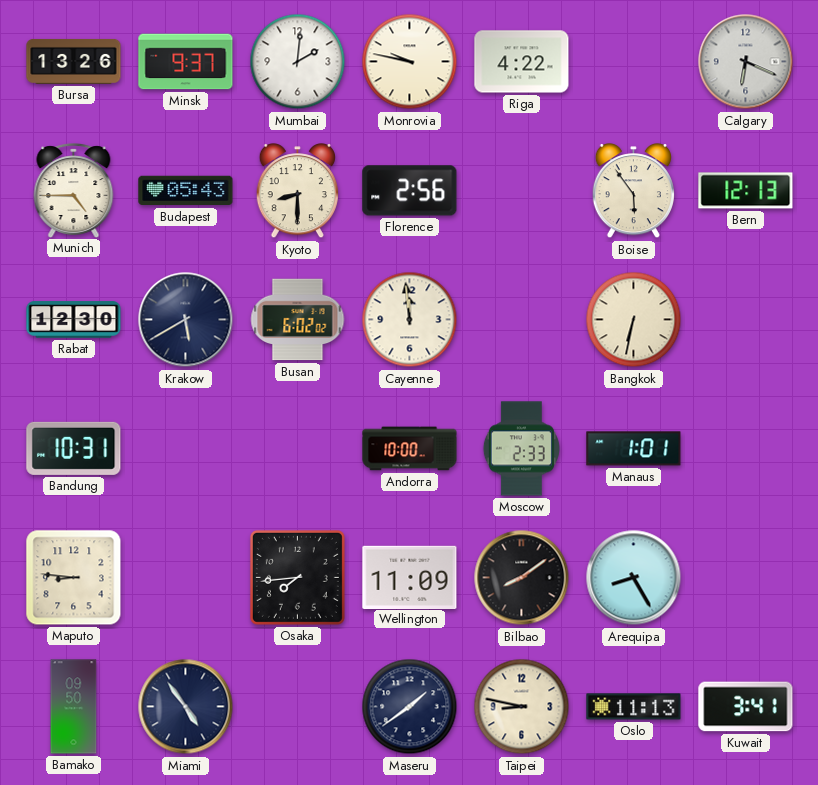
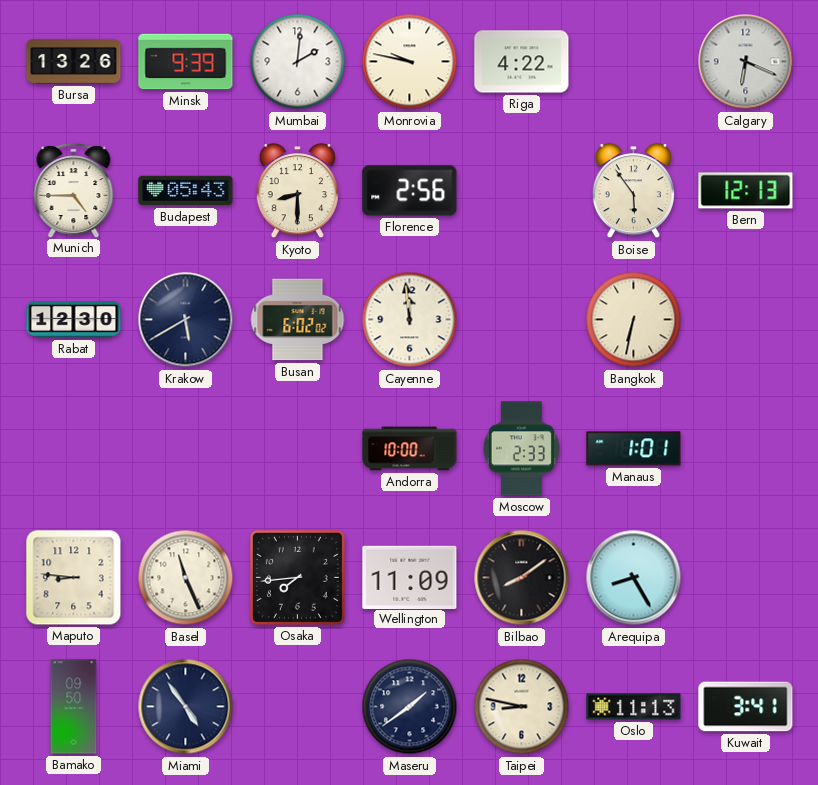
Minsk: 9:37 -> 9:39
Bandung: 10:31 -> none
Basel: none -> 11:26
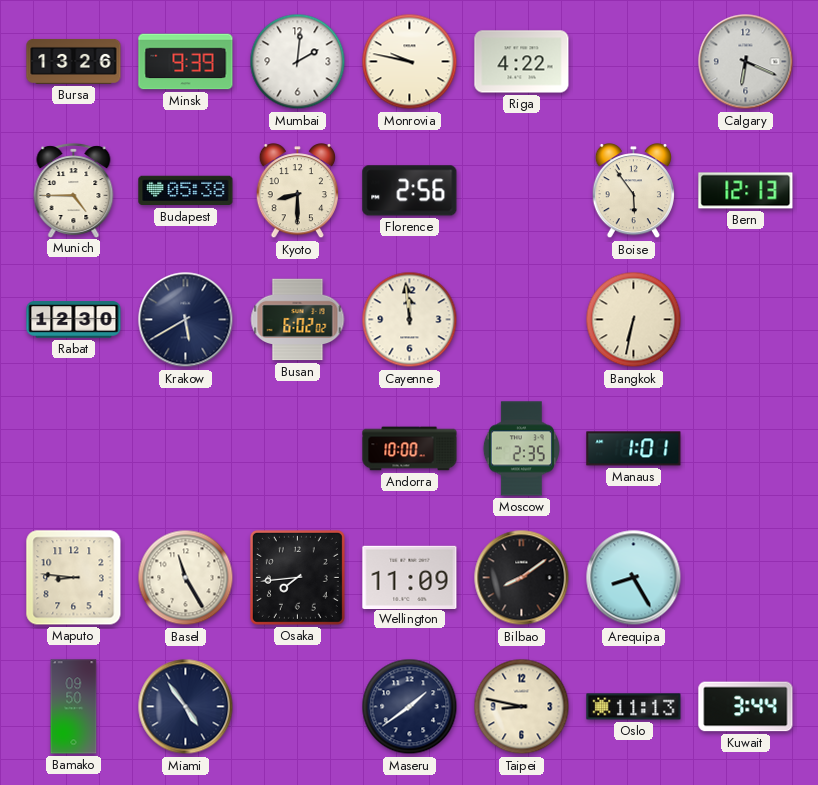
Budapest: 05:43 -> 05:38
Moscow: 2:33 -> 2:35
Basel: 11:26 -> 11:25
Kuwait: 3:41 -> 3:44
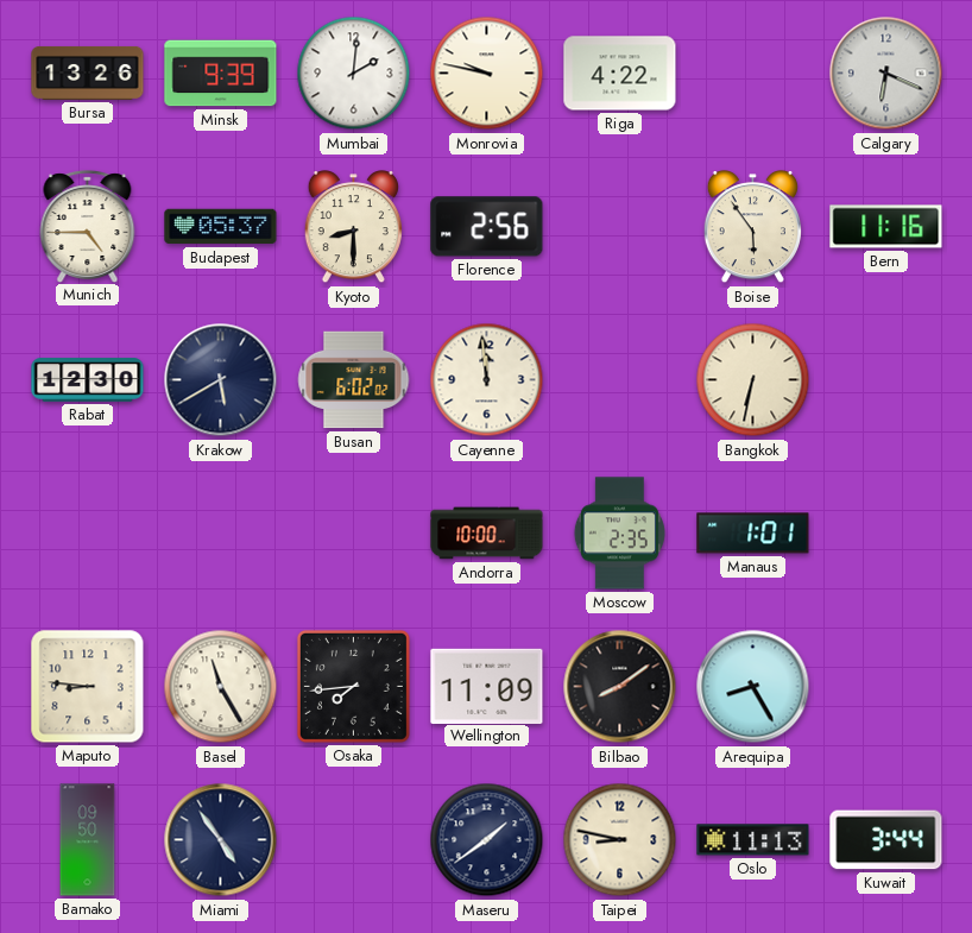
Budapest: 05:38 -> 05:37
Bern: 12:13 -> 11:16
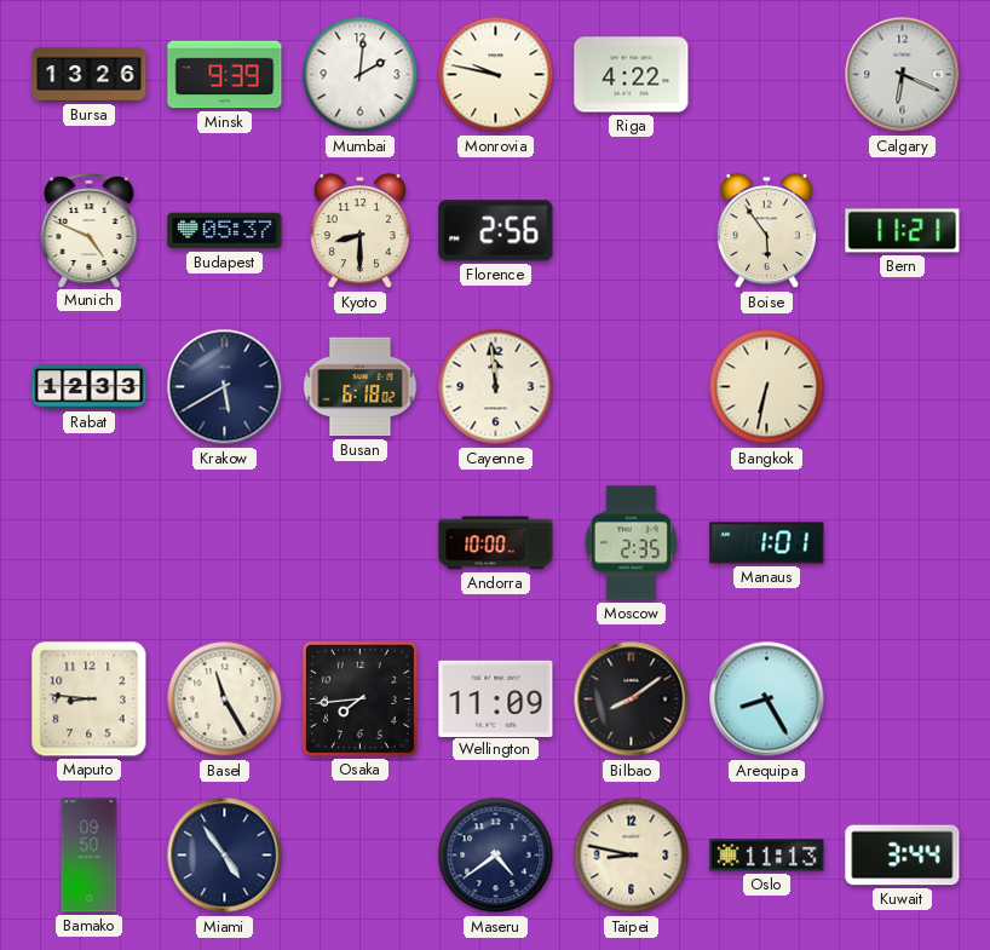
Munich: 4:45 -> 4:49
Bern: 11:16 -> 11:21
Rabat: 12:30 -> 12:33
Busan: 6:02 -> 6:18
Maseru: 1:39 -> 4:39
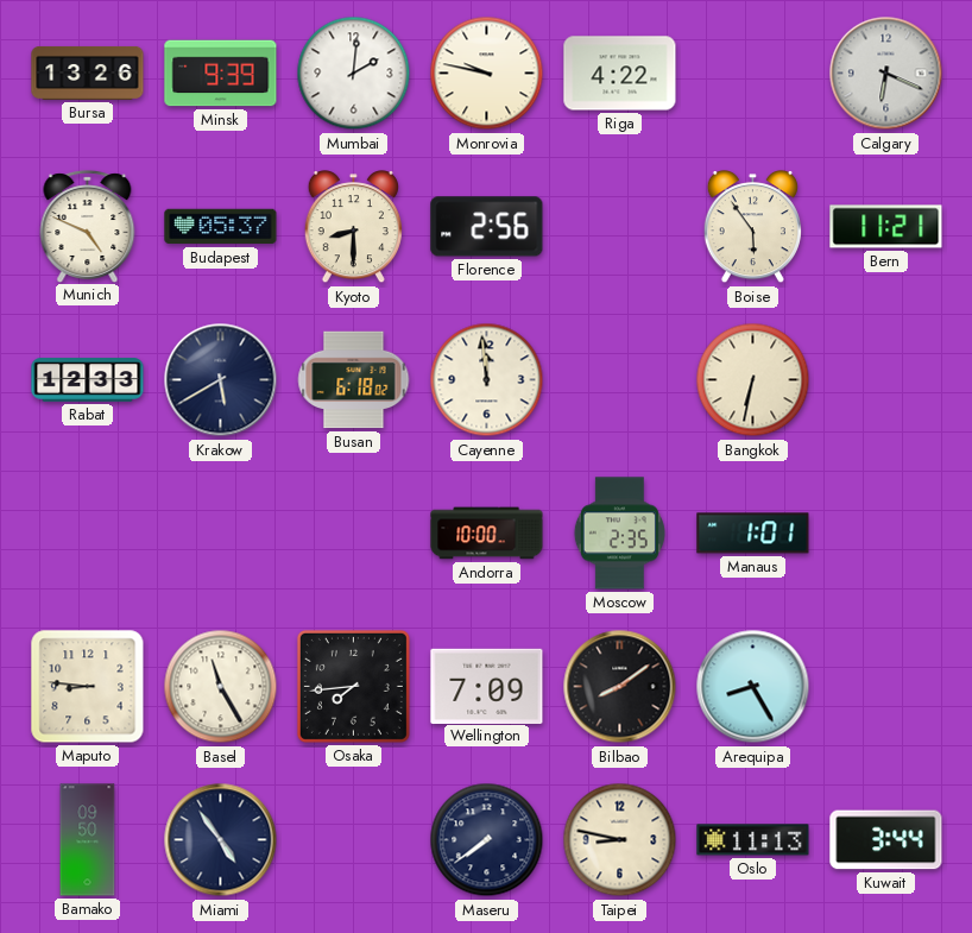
Wellington: 11:09 -> 7:09
Maseru: 4:39 -> 7:39
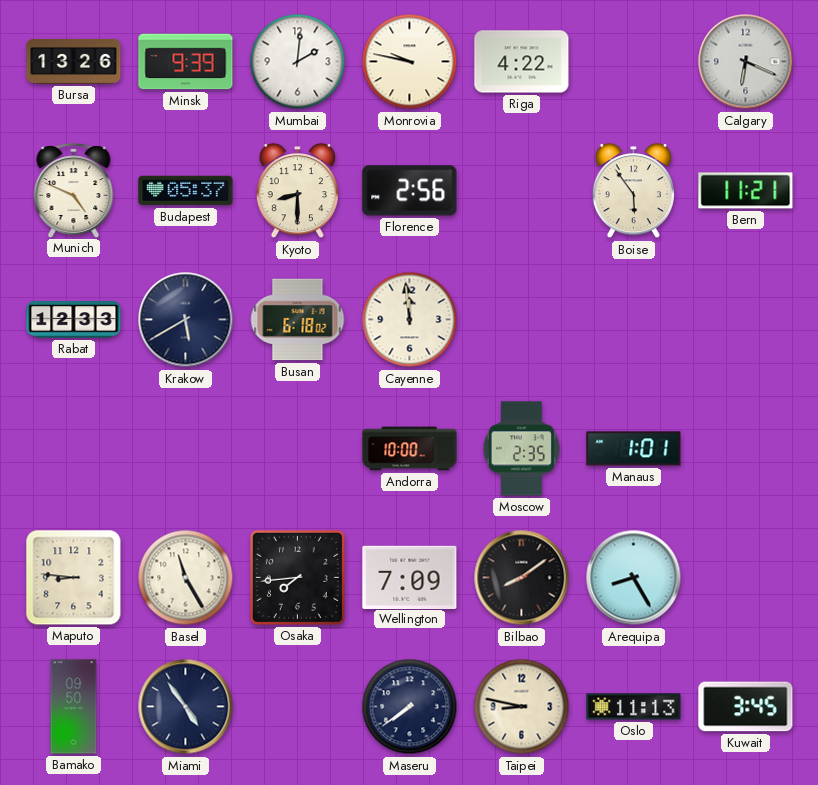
Bangkok: 6:32 -> none
Kuwait: 3:44 -> 3:45
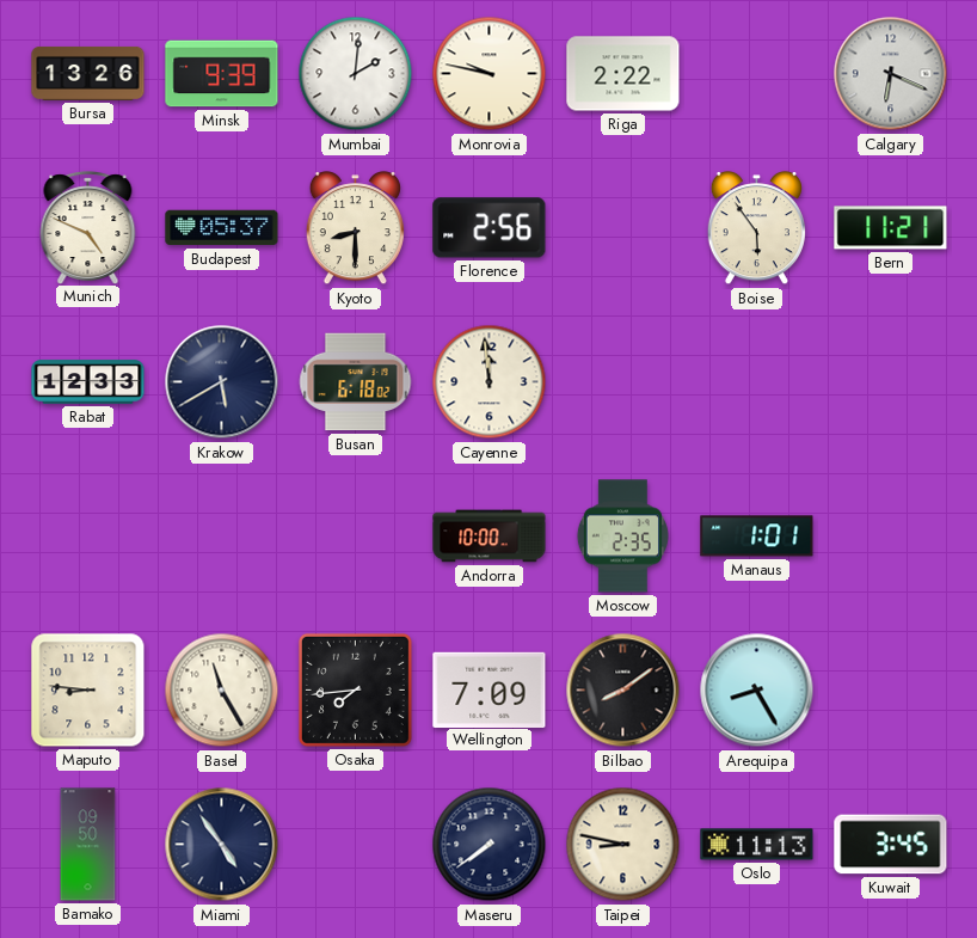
Riga: 4:22 -> 2:22
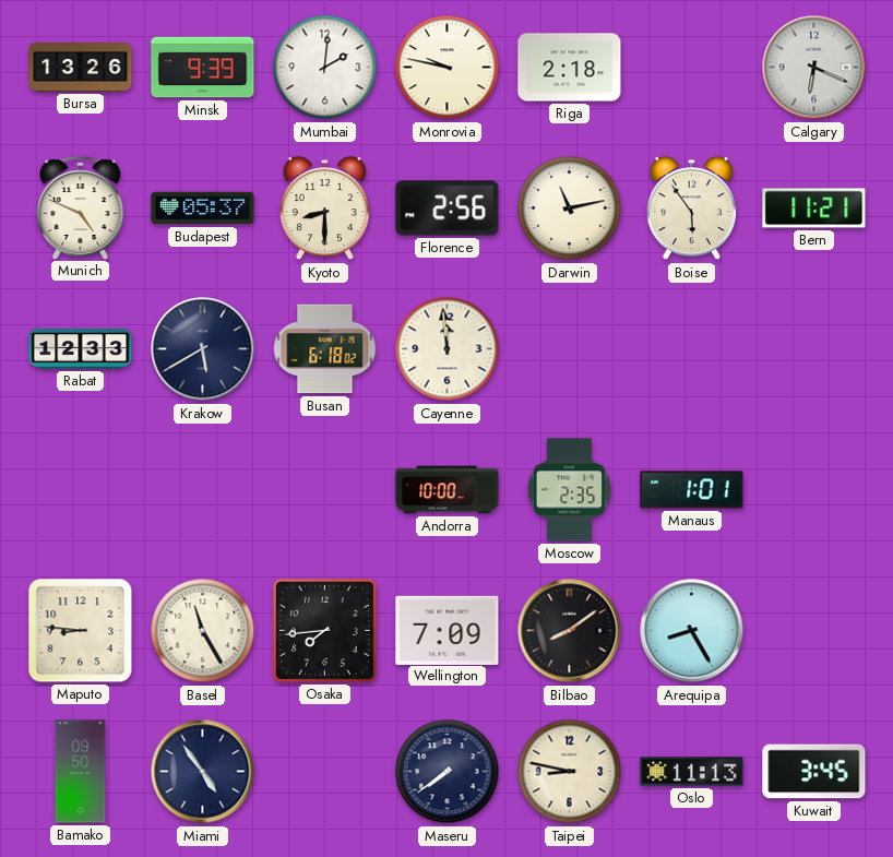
Riga: 2:22 -> 2:18
Darwin: none -> 11:13
